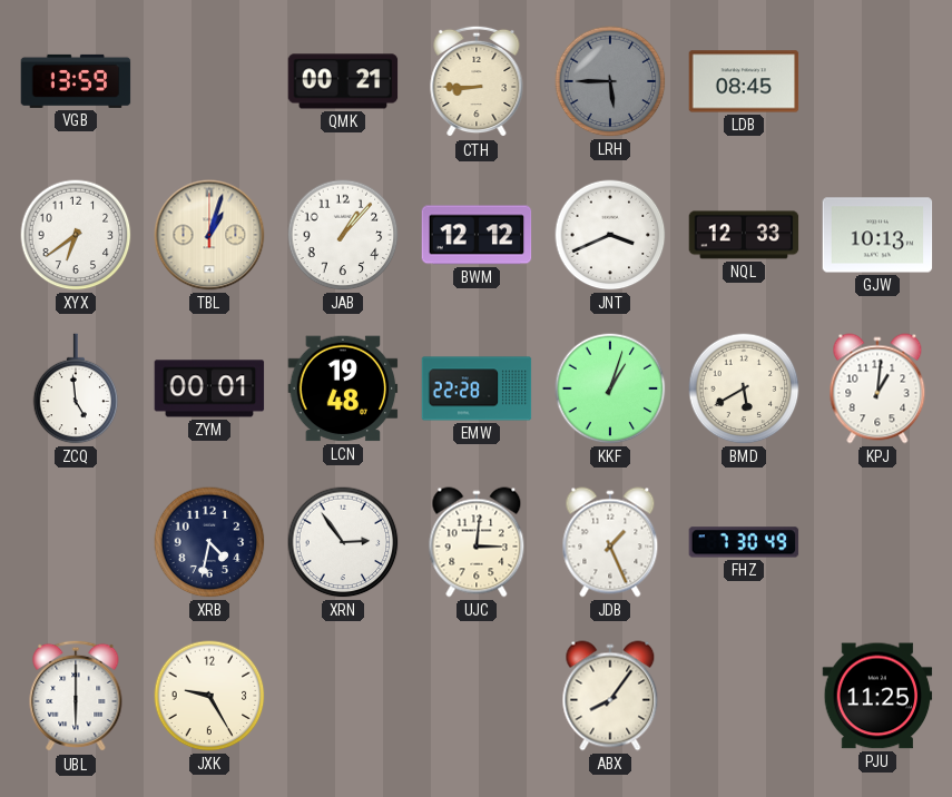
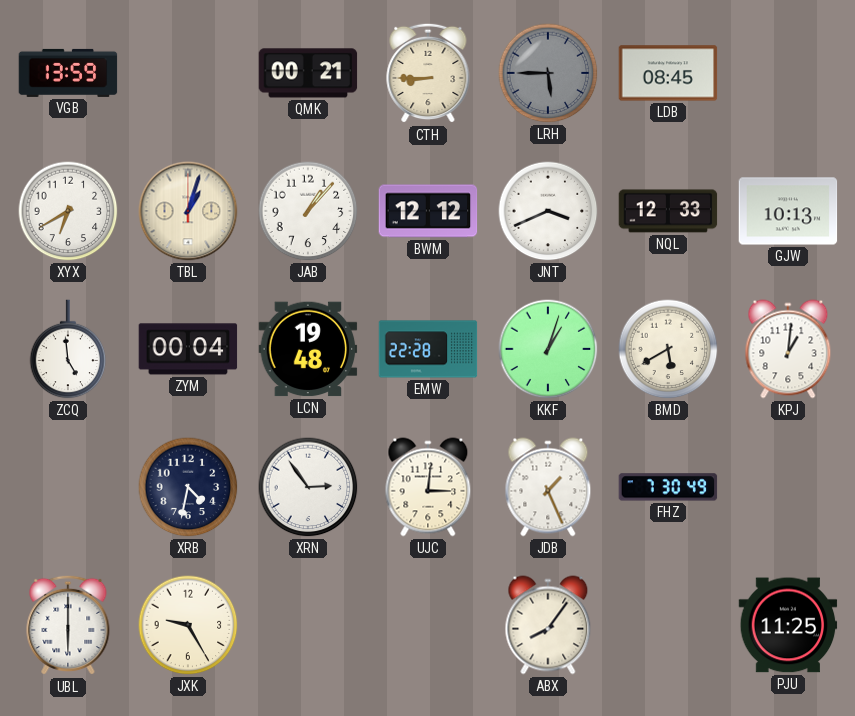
XYX: 6:39 -> 6:40
ZYM: 00:01 -> 00:04
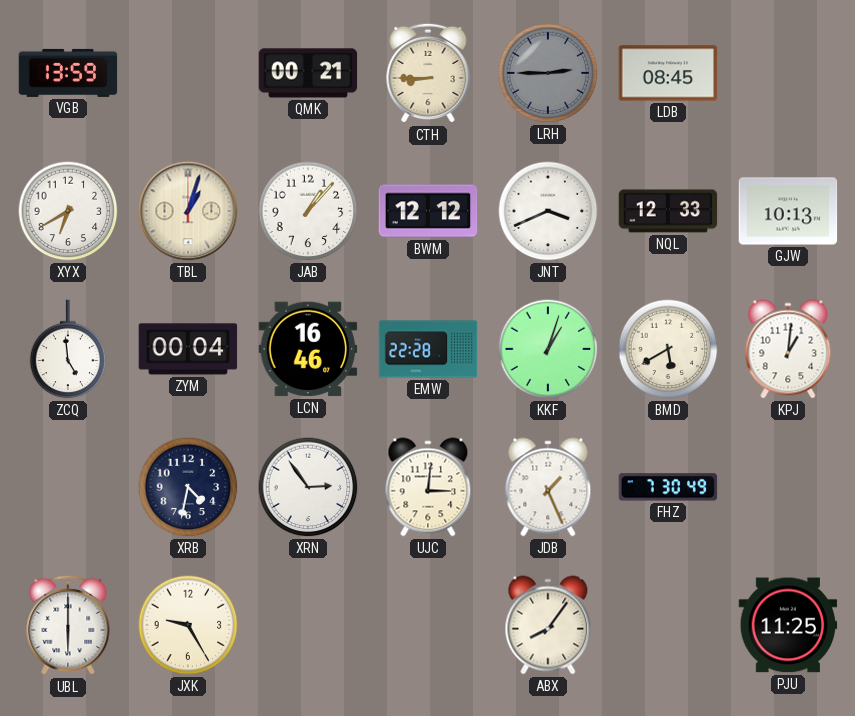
LRH: 5:45 -> 2:45
LCN: 19:48 -> 16:46
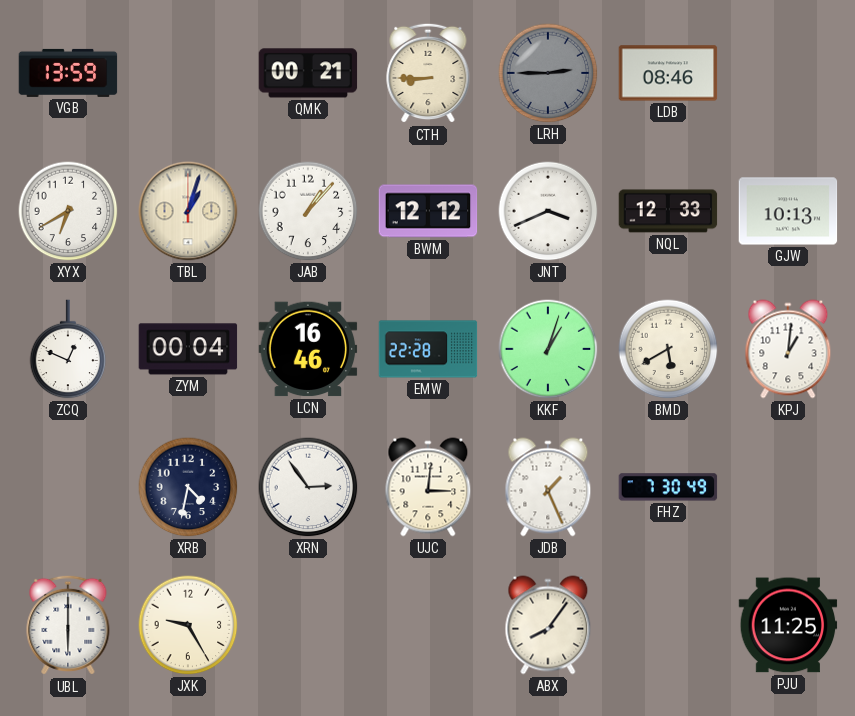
LDB: 08:45 -> 08:46
ZCQ: 4:59 -> 12:49
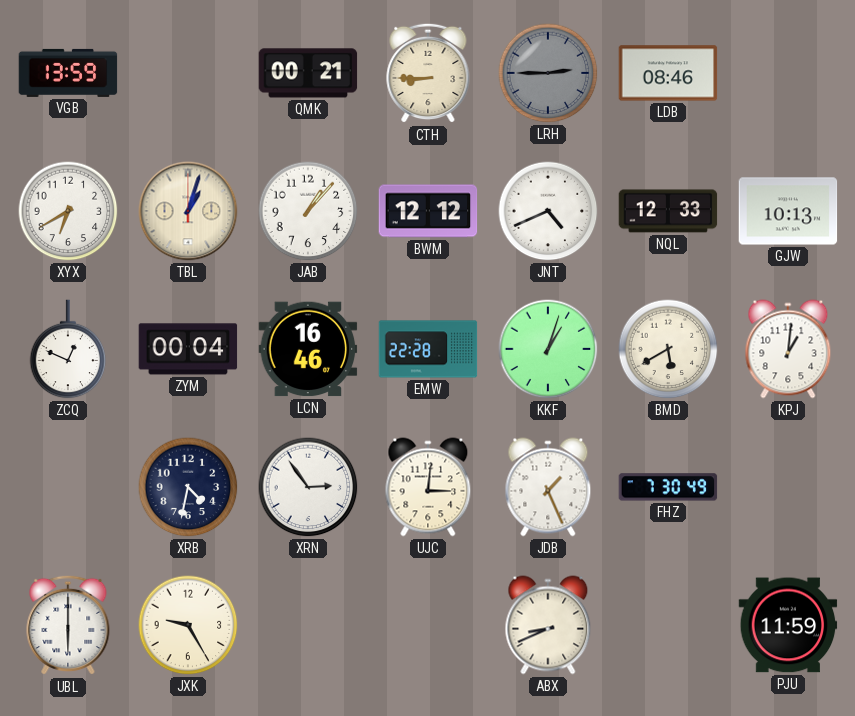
JNT: 3:41 -> 4:41
ABX: 8:06 -> 8:41
PJU: 11:25 -> 11:59
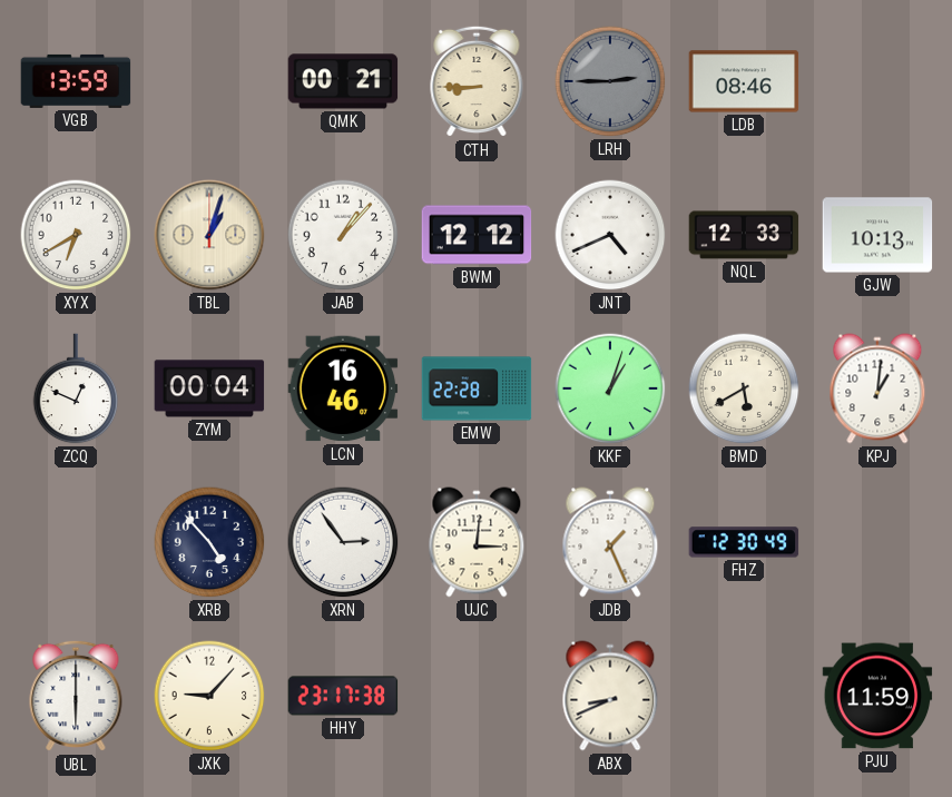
XRB: 4:32 -> 4:53
FHZ: 7:30 -> 12:30
JXK: 9:25 -> 9:07
HHY: none -> 23:17
